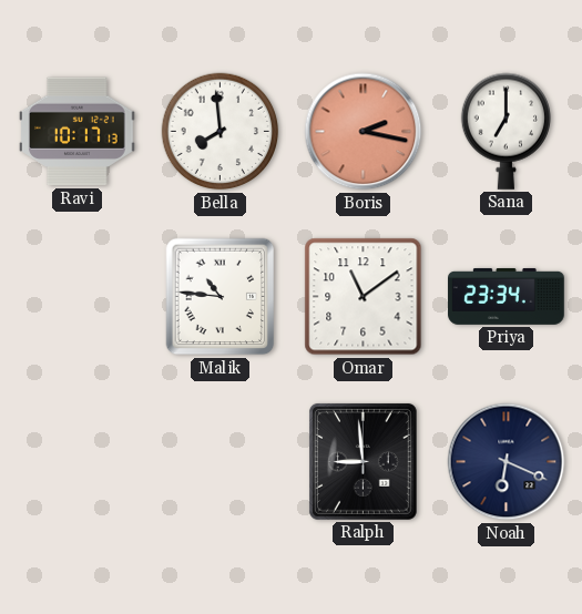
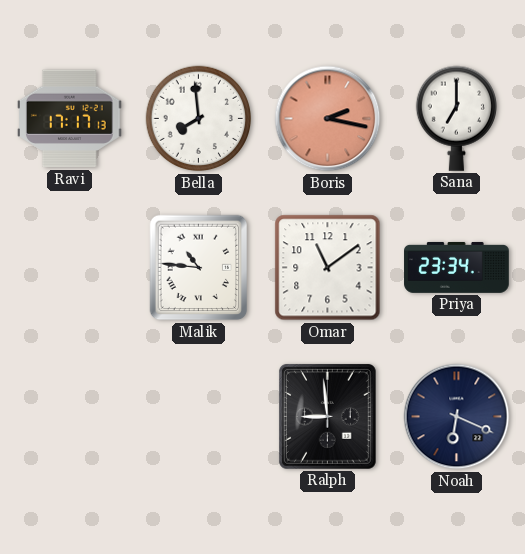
Ravi: 10:17 -> 17:17
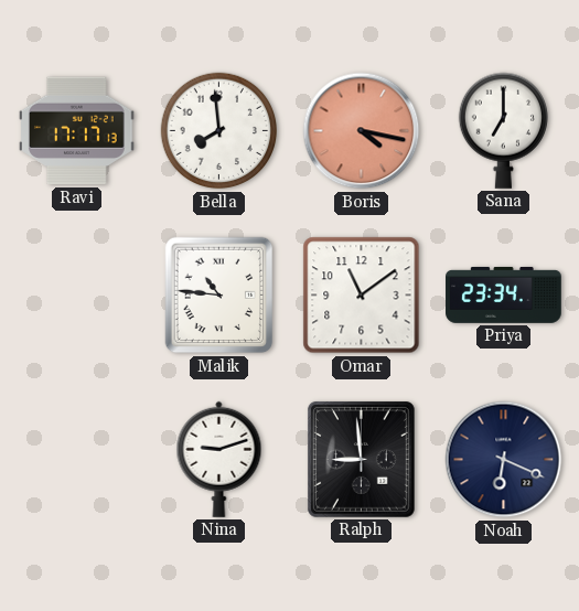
Boris: 2:17 -> 4:17
Nina: none -> 9:12
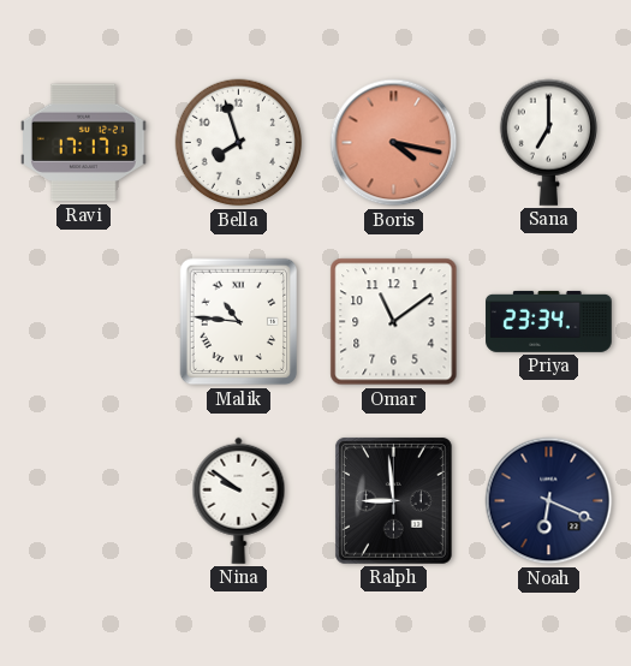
Bella: 7:59 -> 7:57
Nina: 9:12 -> 9:51
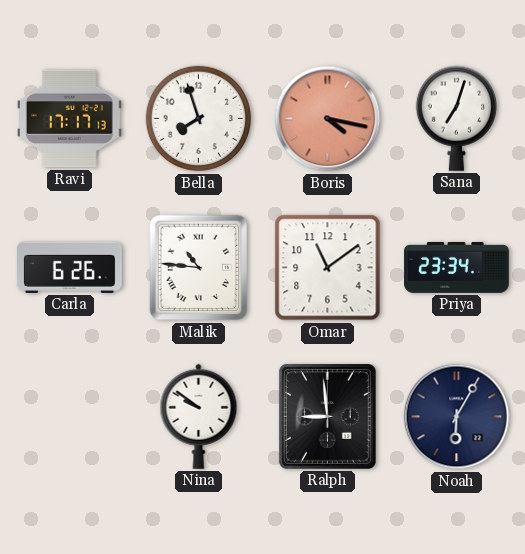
Sana: 7:00 -> 7:03
Carla: none -> 6:26
Noah: 6:19 -> 6:05
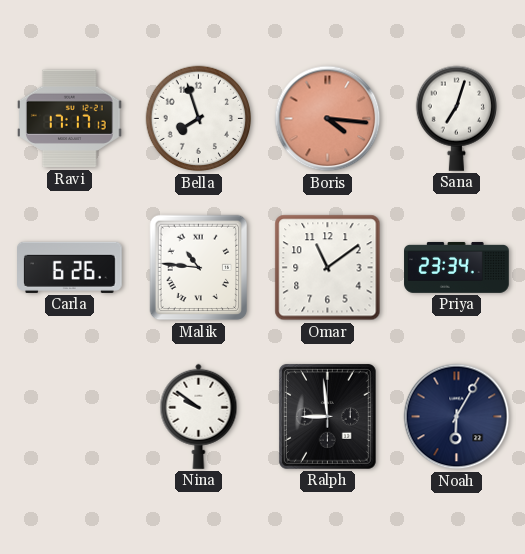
Boris: 4:17 -> 4:16
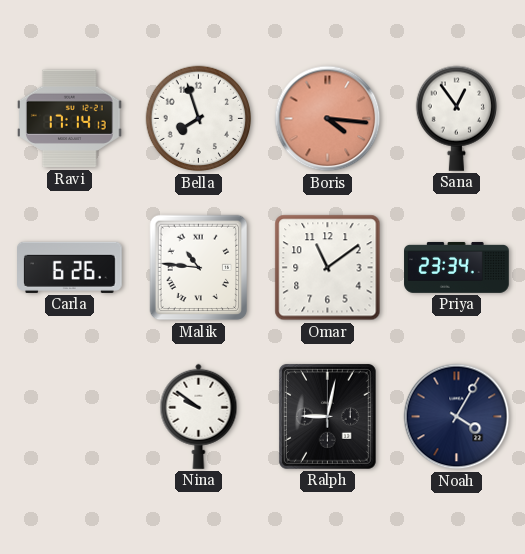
Ravi: 17:17 -> 17:14
Sana: 7:03 -> 12:54
Ralph: 8:59 -> 9:02
Noah: 6:05 -> 4:05
